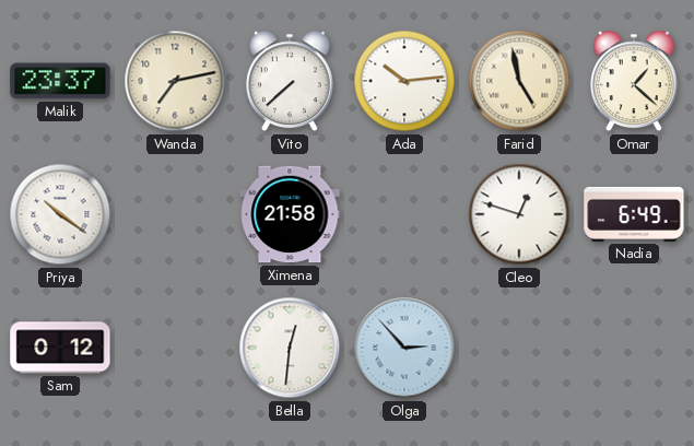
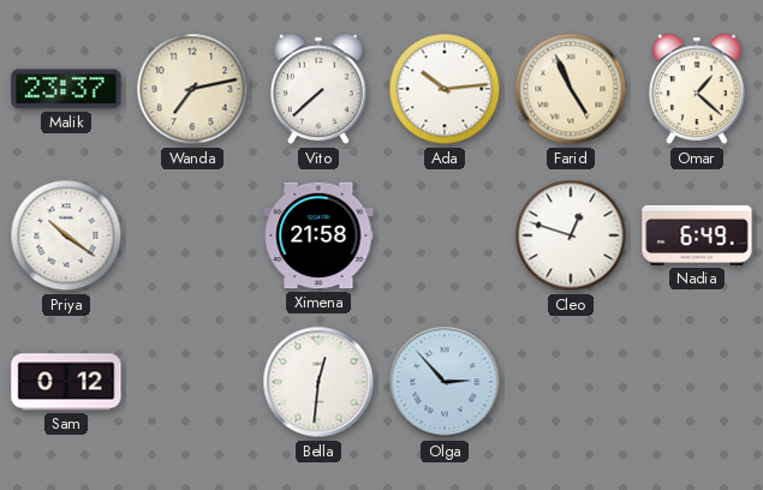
Farid: 4:58 -> 4:56
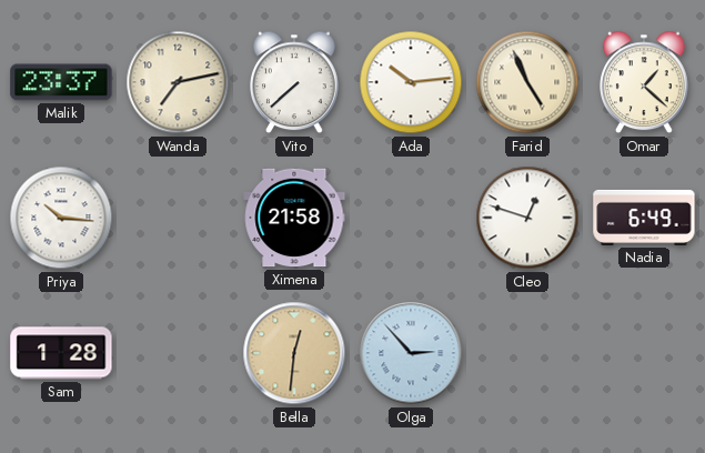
Priya: 10:21 -> 10:16
Sam: 0:12 -> 1:28
Bella dial: white -> champagne
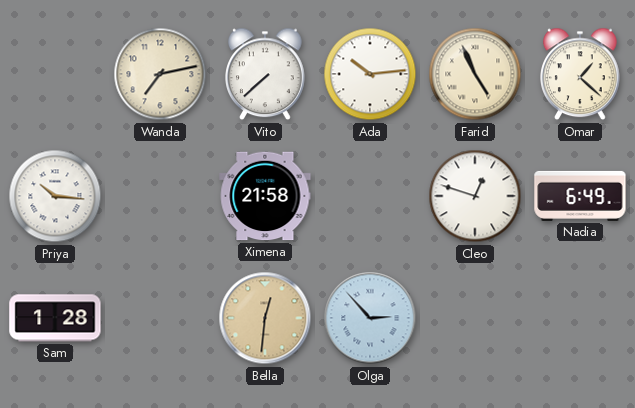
Malik: 23:37 -> none
